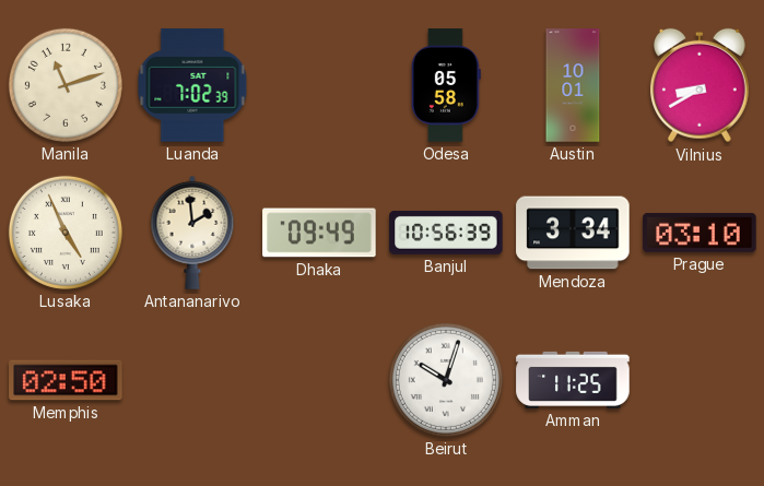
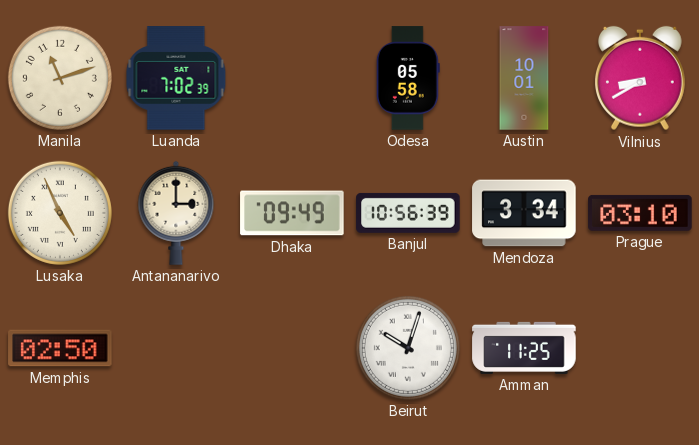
Antananarivo: 1:59 -> 3:00
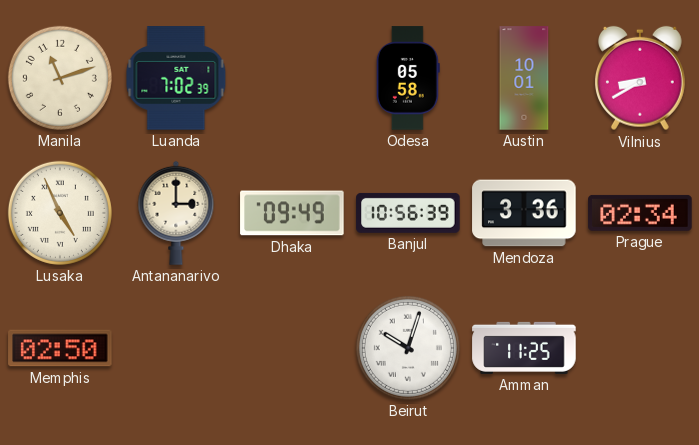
Mendoza: 3:34 -> 3:36
Prague: 03:10 -> 02:34
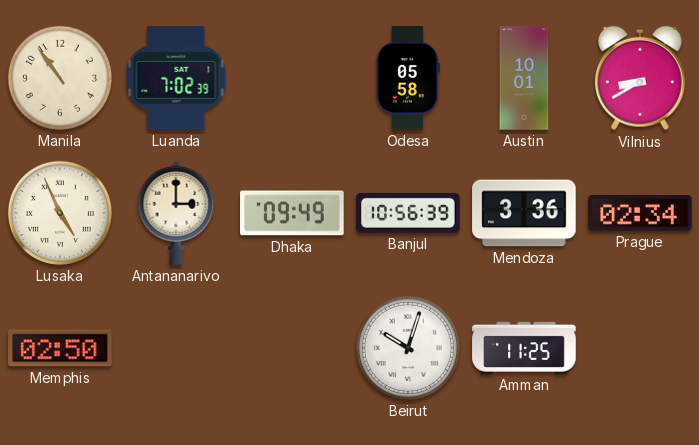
Manila: 11:12 -> 10:54
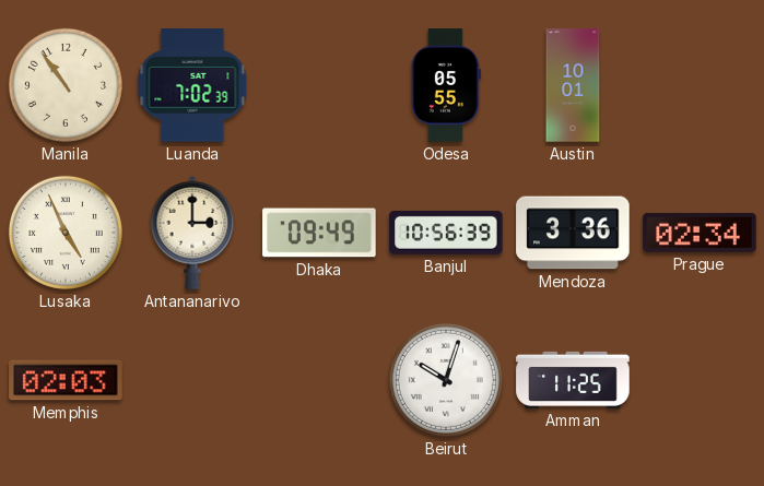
Odesa: 05:58 -> 05:55
Vilnius: 8:40 -> none
Memphis: 02:50 -> 02:03
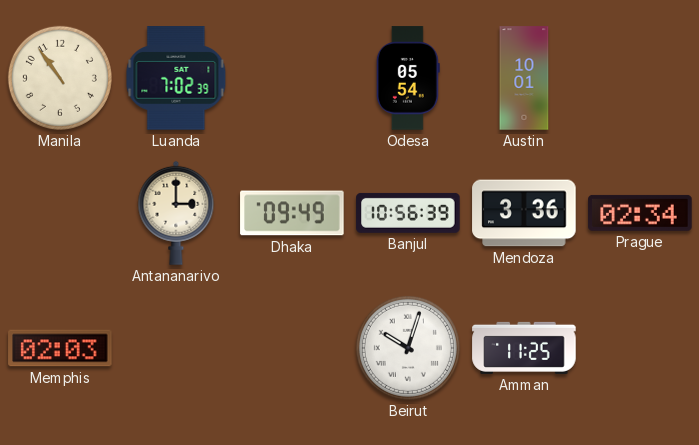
Odesa: 05:55 -> 05:54
Lusaka: 4:56 -> none
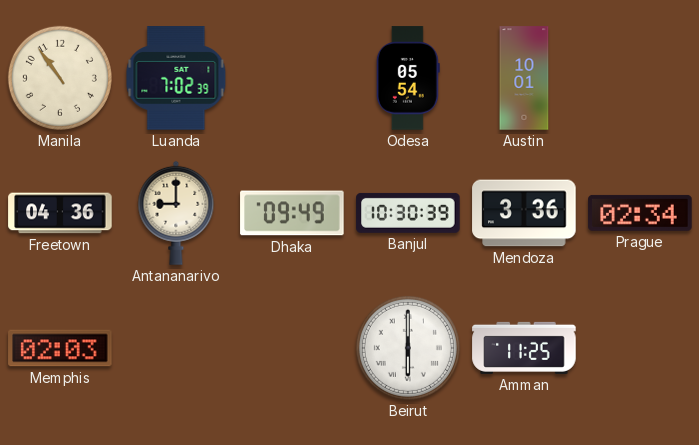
Freetown: none -> 04:36
Antananarivo: 3:00 -> 9:00
Banjul: 10:56 -> 10:30
Beirut: 10:03 -> 6:00
